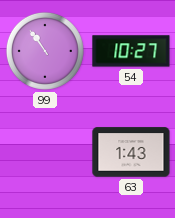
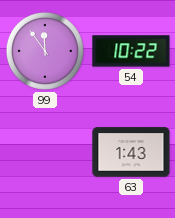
99: 10:54 -> 11:54
54: 10:27 -> 10:22
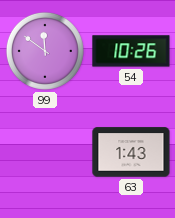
99: 11:54 -> 11:51
54: 10:22 -> 10:26
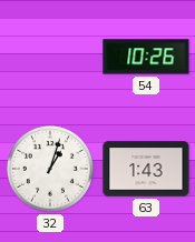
99: 11:51 -> none
32: none -> 1:03
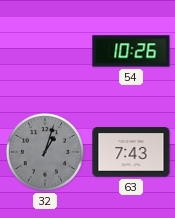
32 dial: white -> grey
63: 1:43 -> 7:43
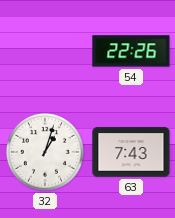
54: 10:26 -> 22:26
32 dial: grey -> white
